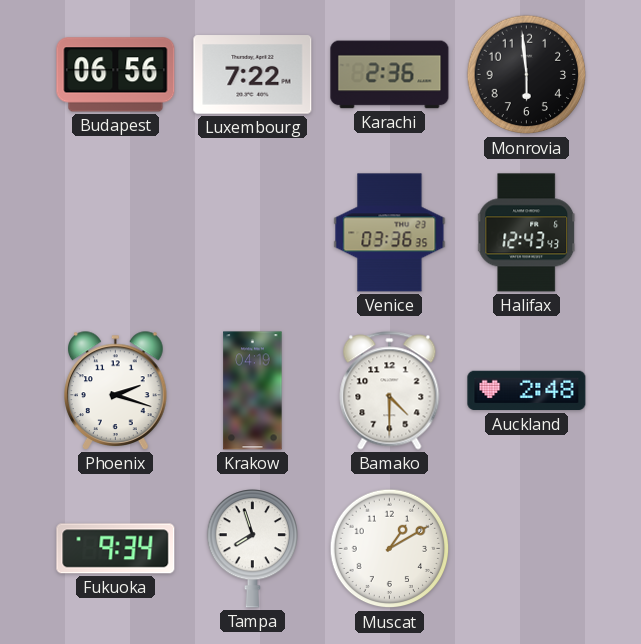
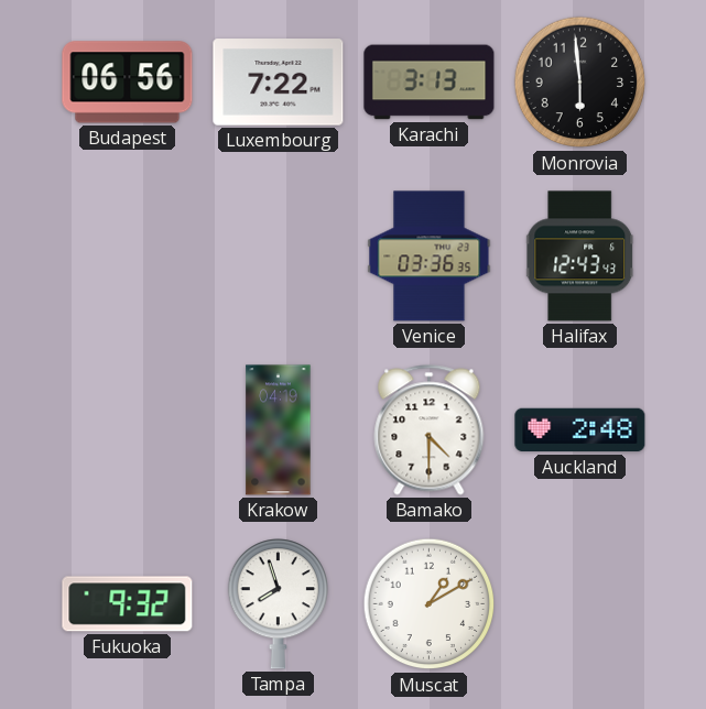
Karachi: 2:36 -> 3:13
Phoenix: 2:18 -> none
Fukuoka: 9:34 -> 9:32
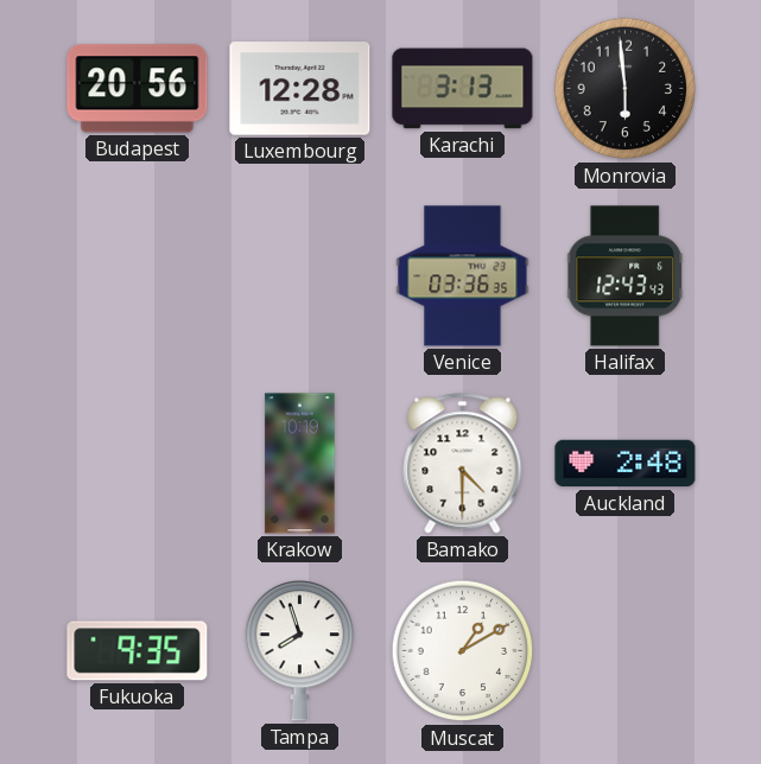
Budapest: 06:56 -> 20:56
Luxembourg: 7:22 -> 12:28
Krakow: 04:19 -> 10:19
Fukuoka: 9:32 -> 9:35
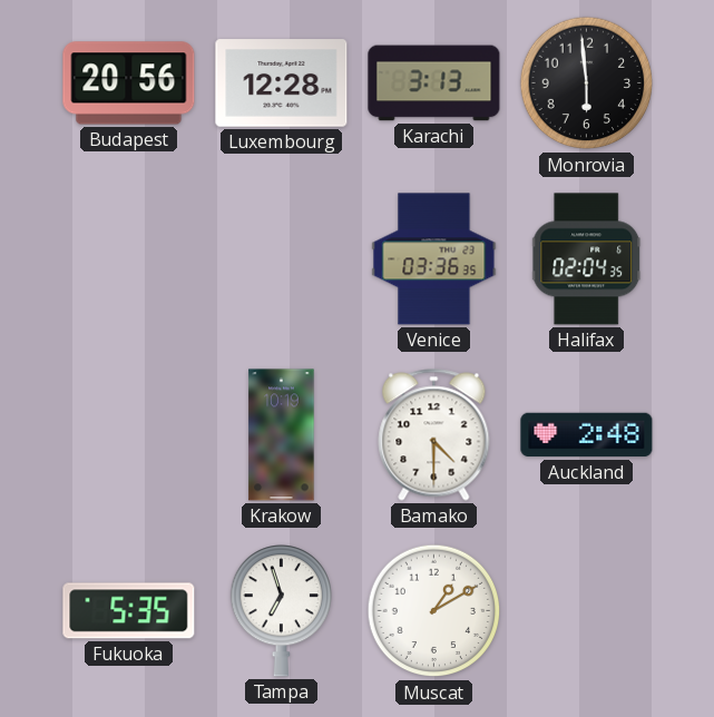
Halifax: 12:43 -> 02:04
Fukuoka: 9:35 -> 5:35
Tampa: 7:57 -> 6:57
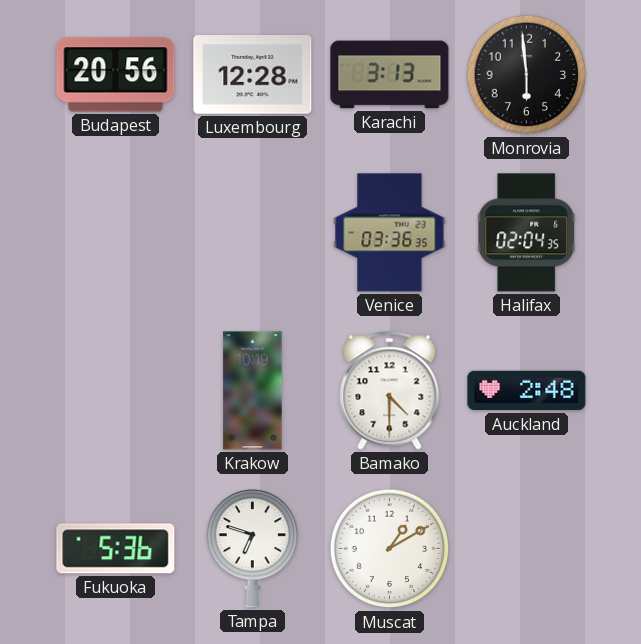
Fukuoka: 5:35 -> 5:36
Tampa: 6:57 -> 6:48
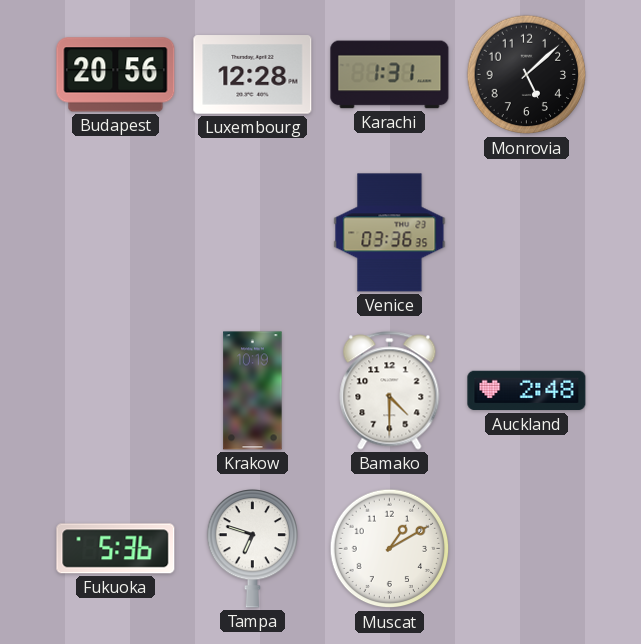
Karachi: 3:13 -> 1:31
Monrovia: 5:59 -> 5:08
Halifax: 02:04 -> none
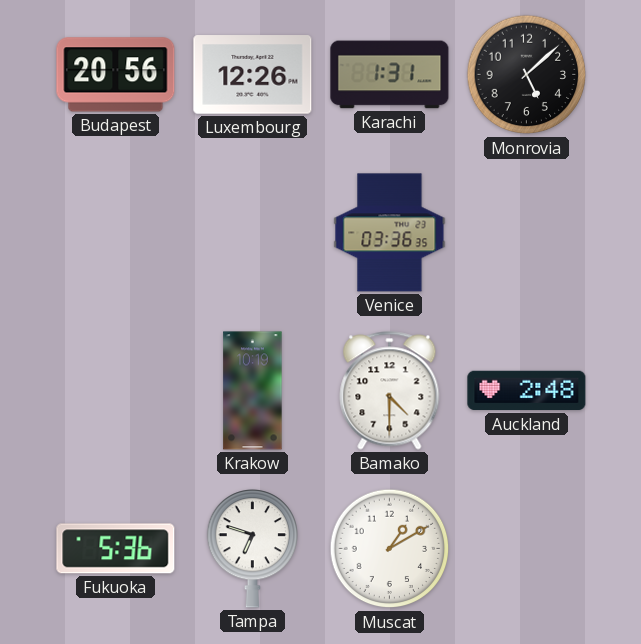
Luxembourg: 12:28 -> 12:26
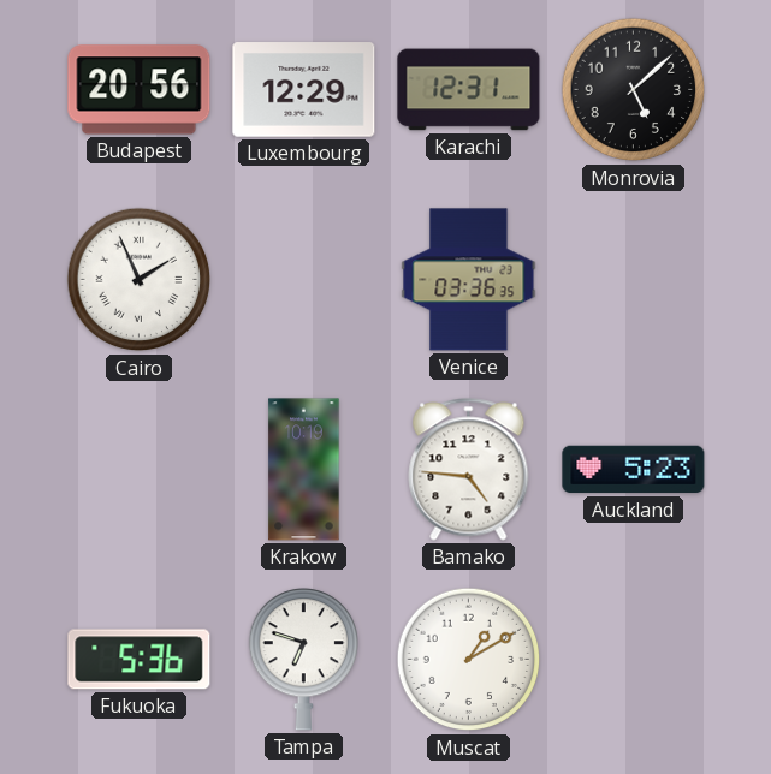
Luxembourg: 12:26 -> 12:29
Karachi: 1:31 -> 12:31
Cairo: none -> 1:56
Bamako: 4:30 -> 4:46
Auckland: 2:48 -> 5:23
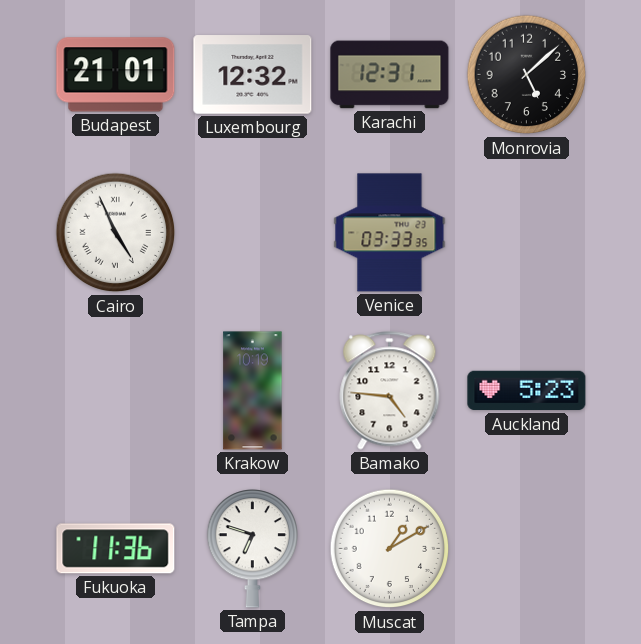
Budapest: 20:56 -> 21:01
Luxembourg: 12:29 -> 12:32
Cairo: 1:56 -> 4:56
Venice: 03:36 -> 03:33
Fukuoka: 5:36 -> 11:36
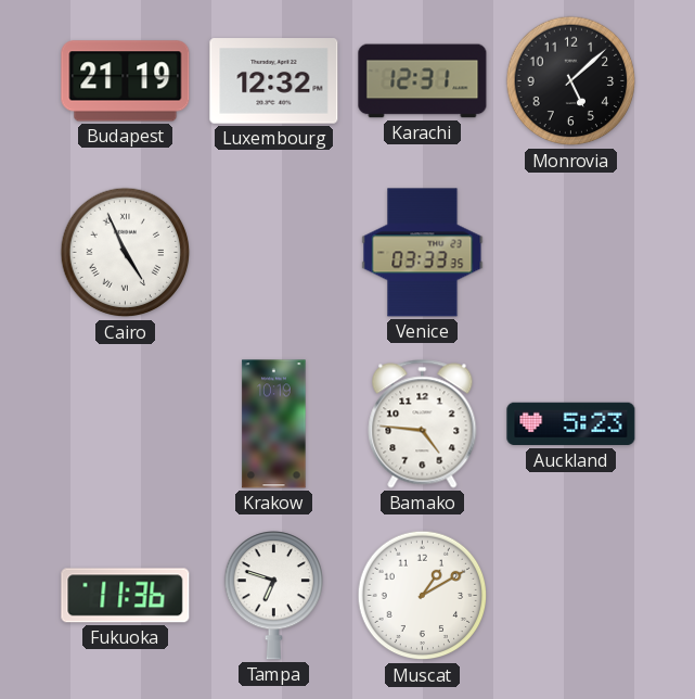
Budapest: 21:01 -> 21:19
